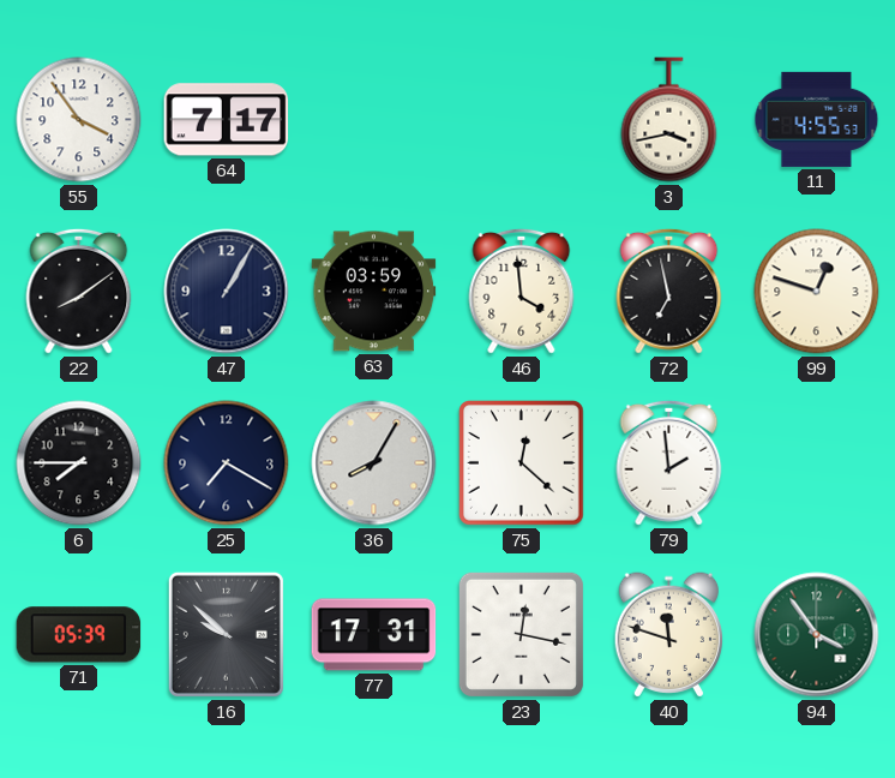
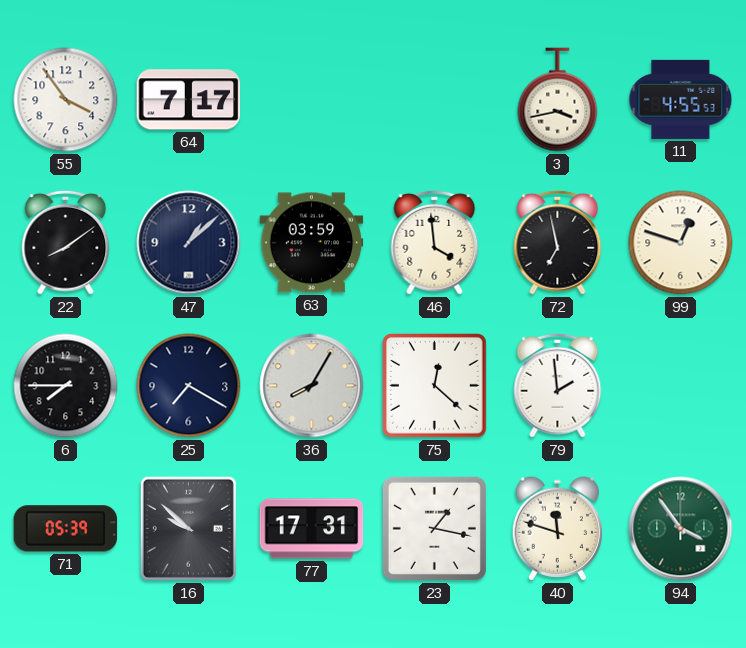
47: 1:05 -> 1:08
23: 12:17 -> 1:17
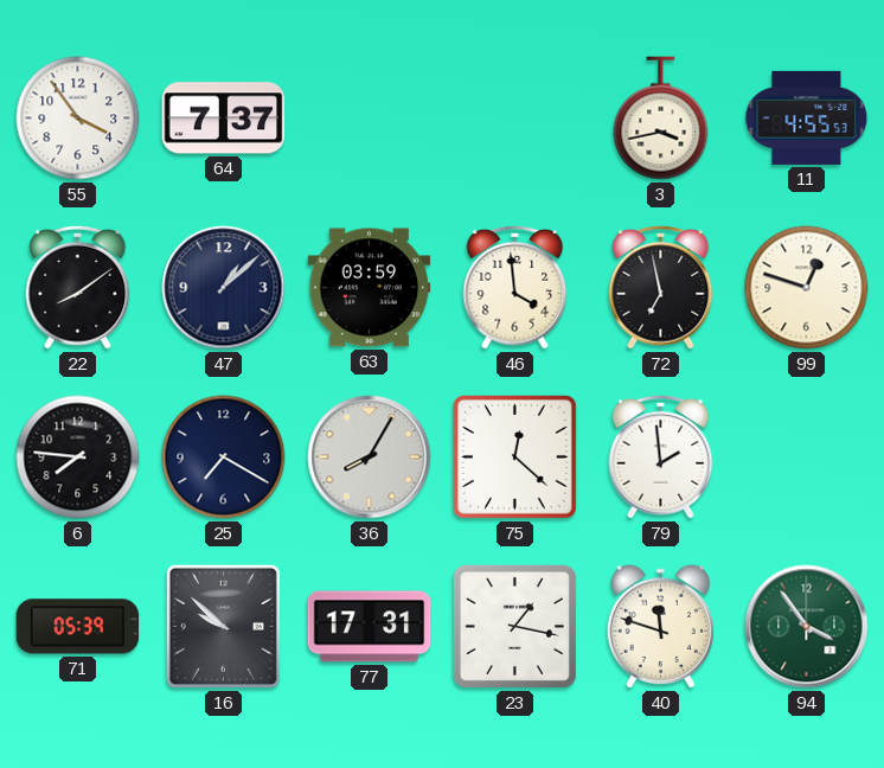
64: 7:17 -> 7:37
6: 7:45 -> 7:46
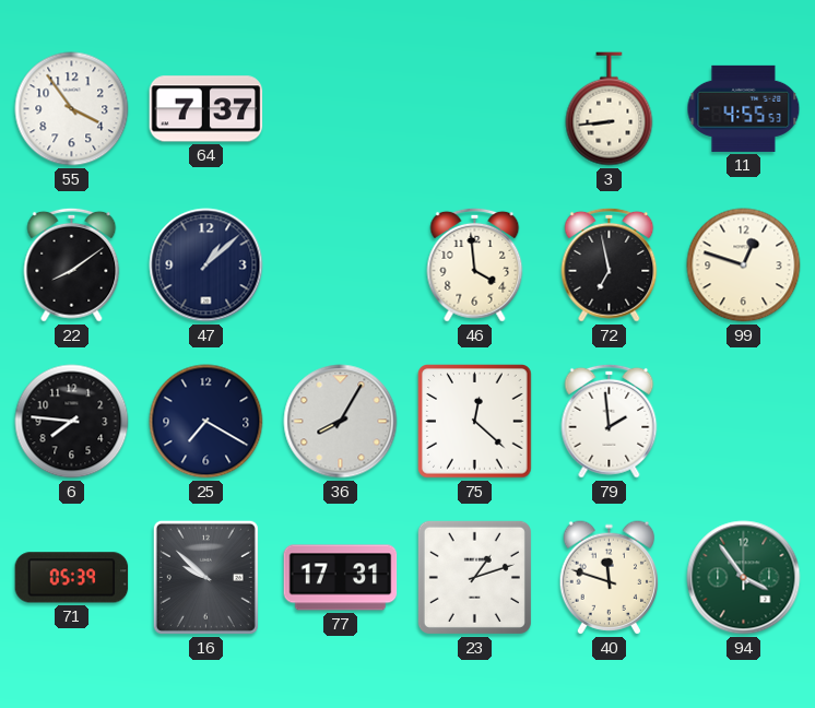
3: 3:43 -> 8:44
63: 03:59 -> none
23: 1:17 -> 1:12
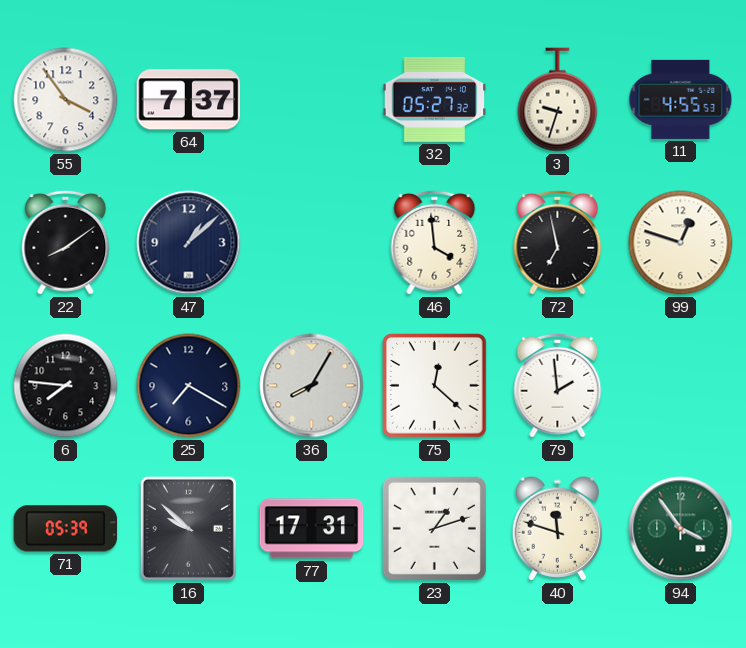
32: none -> 05:27
3: 8:44 -> 9:33
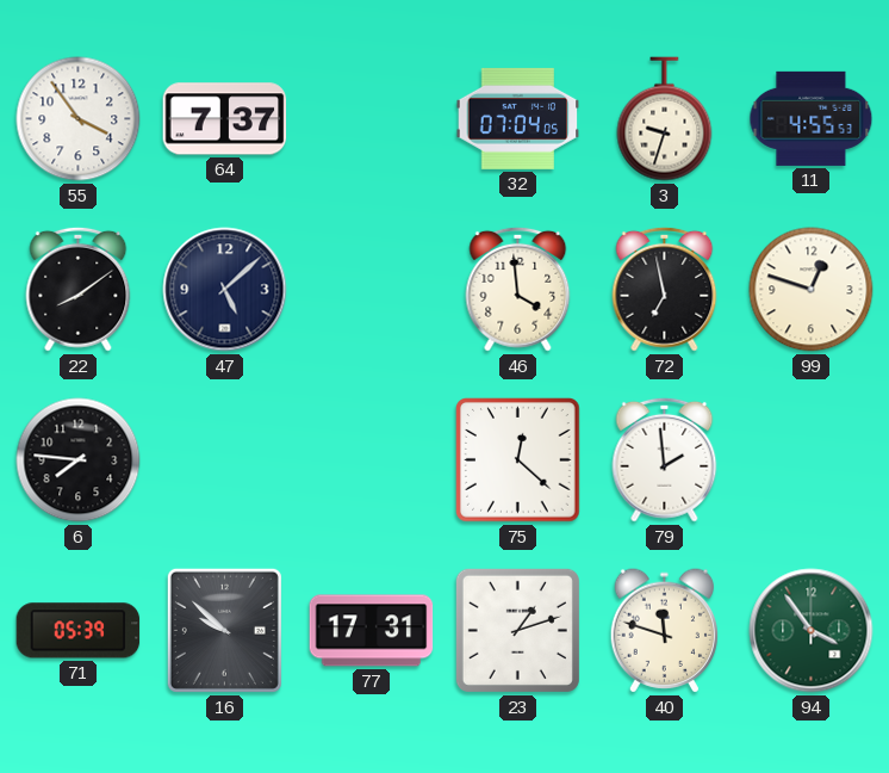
32: 05:27 -> 07:04
47: 1:08 -> 5:08
25: 7:20 -> none
36: 8:05 -> none
